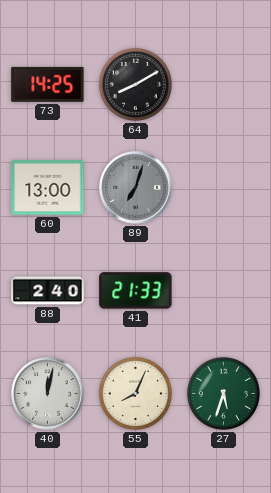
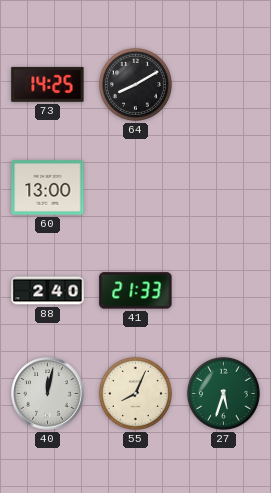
89: 7:03 -> none
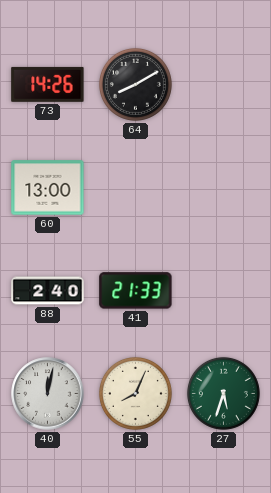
73: 14:25 -> 14:26
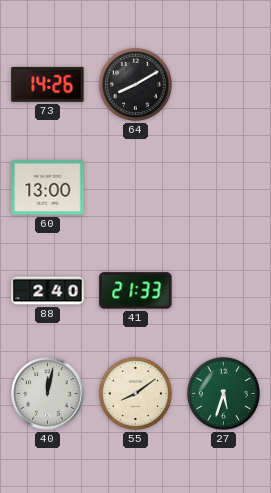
55: 8:04 -> 8:09
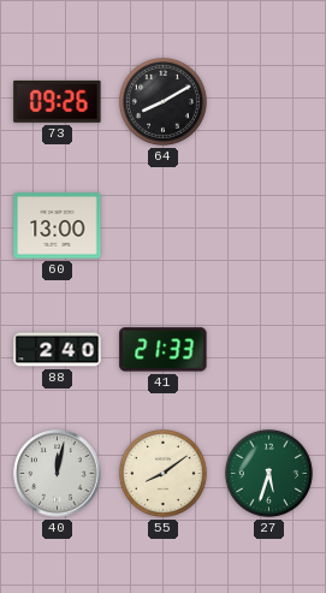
73: 14:26 -> 09:26
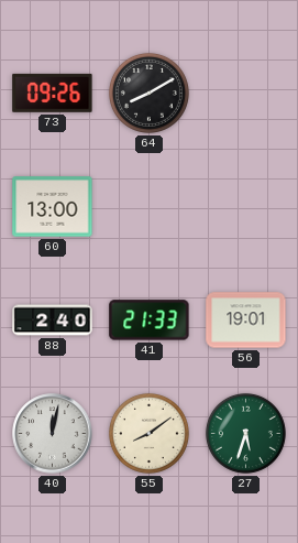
56: none -> 19:01
